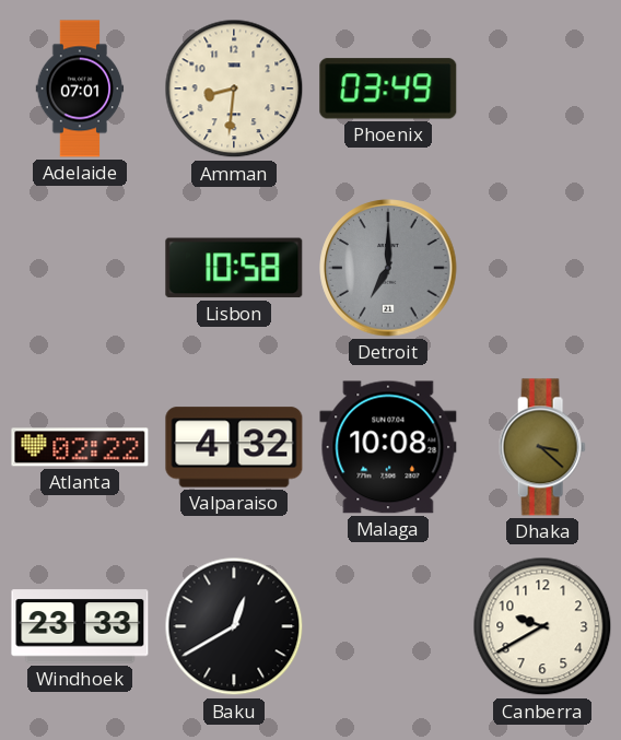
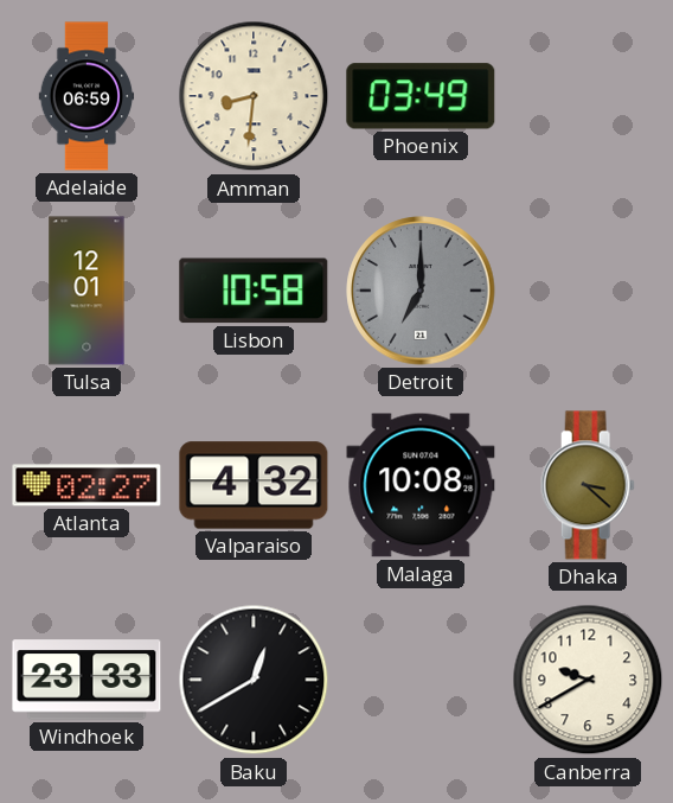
Adelaide: 07:01 -> 06:59
Tulsa: none -> 12:01
Atlanta: 02:22 -> 02:27
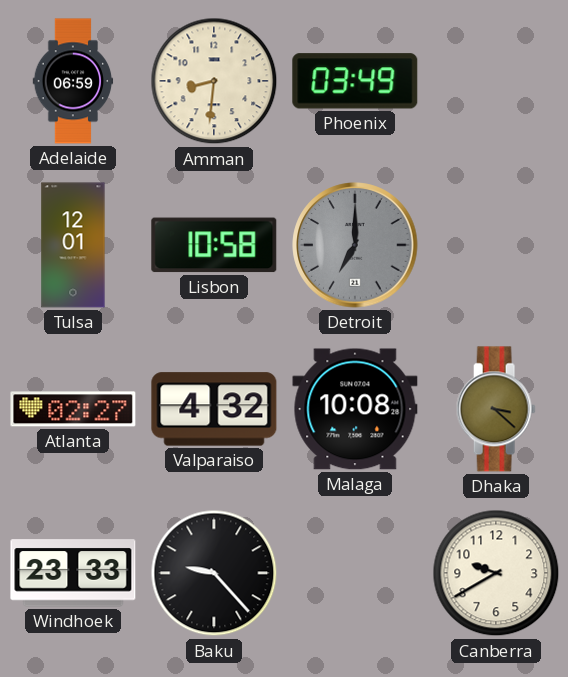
Baku: 12:40 -> 9:23
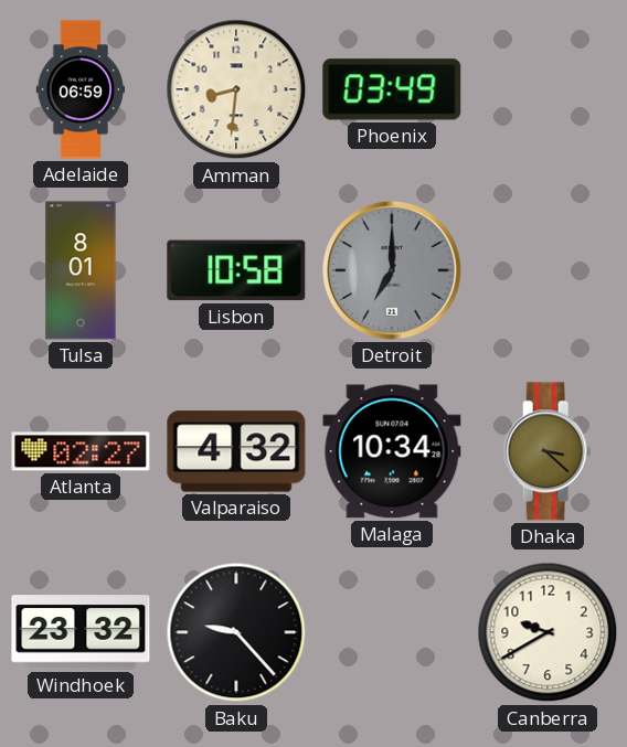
Tulsa: 12:01 -> 8:01
Malaga: 10:08 -> 10:34
Windhoek: 23:33 -> 23:32
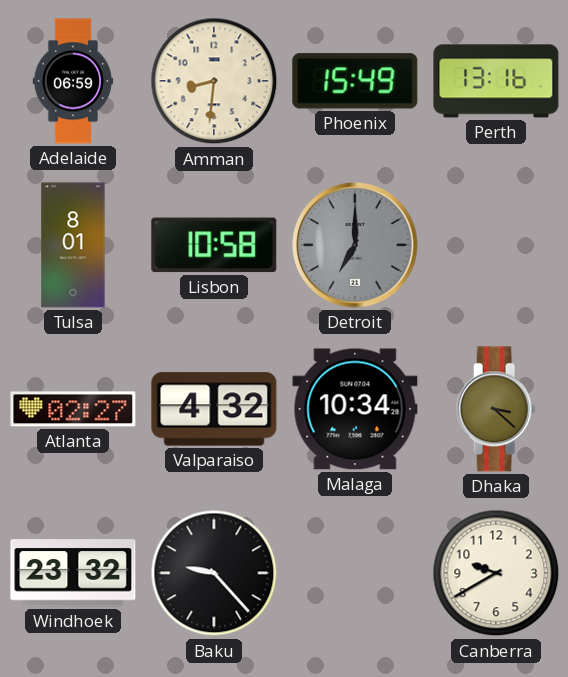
Phoenix: 03:49 -> 15:49
Perth: none -> 13:16
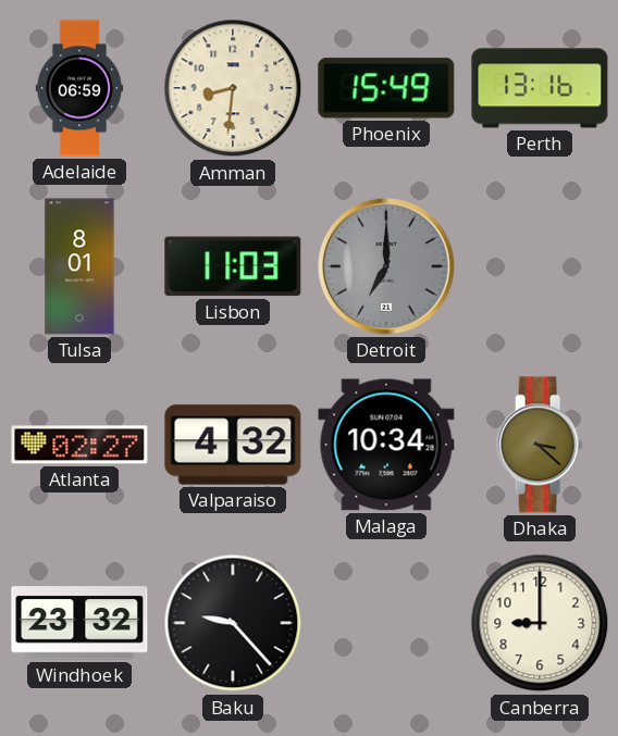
Lisbon: 10:58 -> 11:03
Canberra: 9:40 -> 9:00
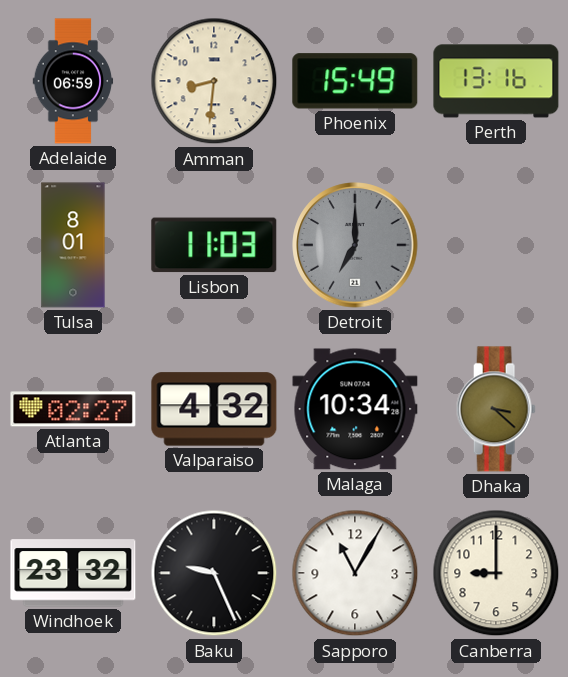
Baku: 9:23 -> 9:26
Sapporo: none -> 11:05
